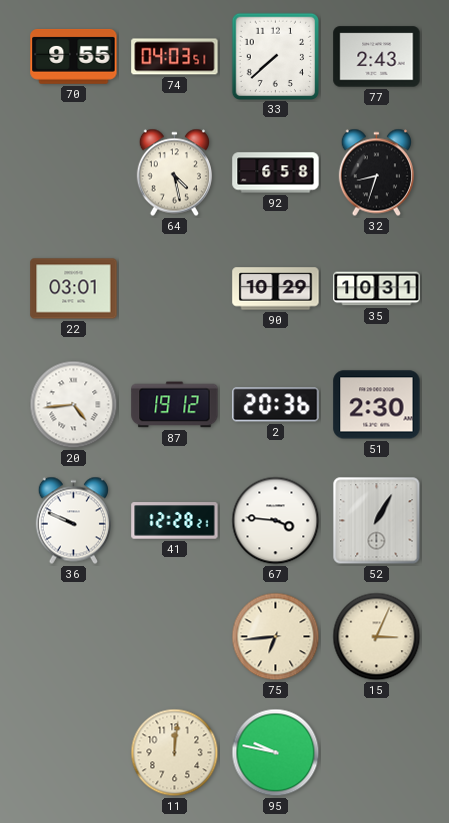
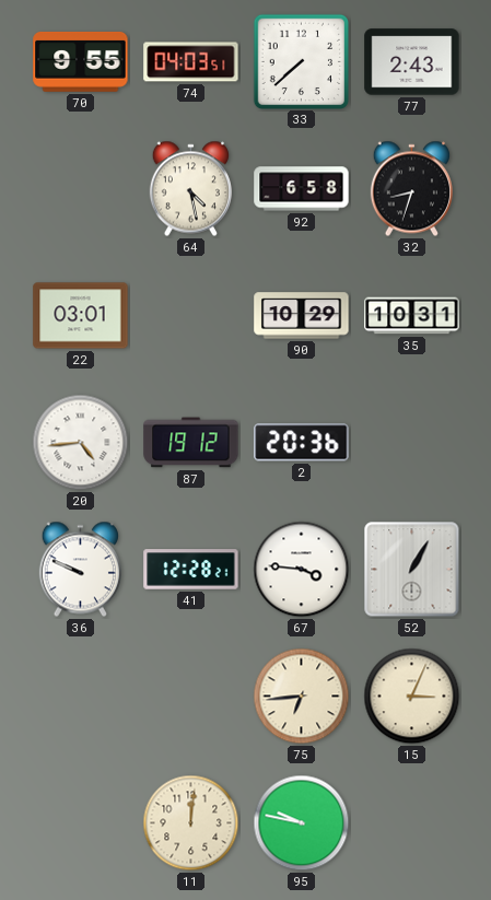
51: 2:30 -> none
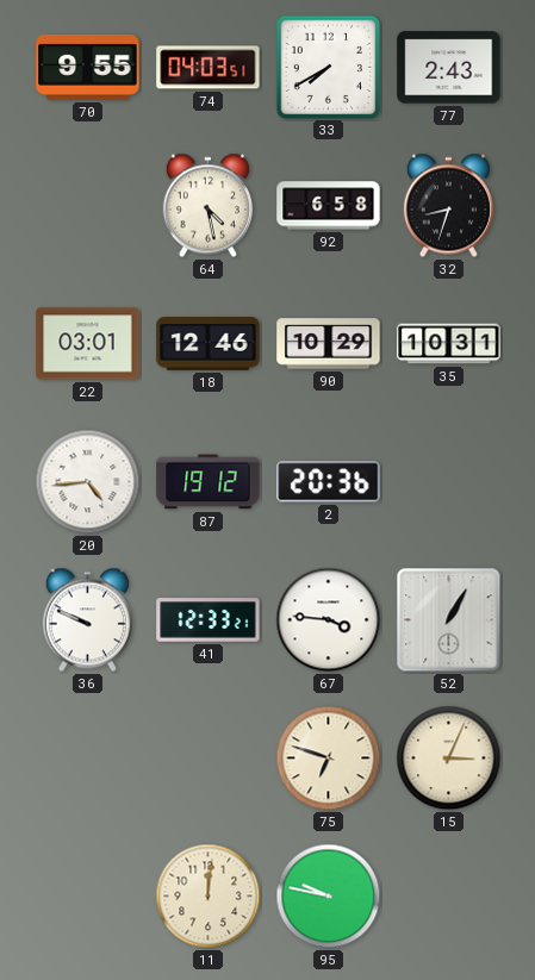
33: 7:38 -> 7:40
18: none -> 12:46
41: 12:28 -> 12:33
75: 6:44 -> 6:48
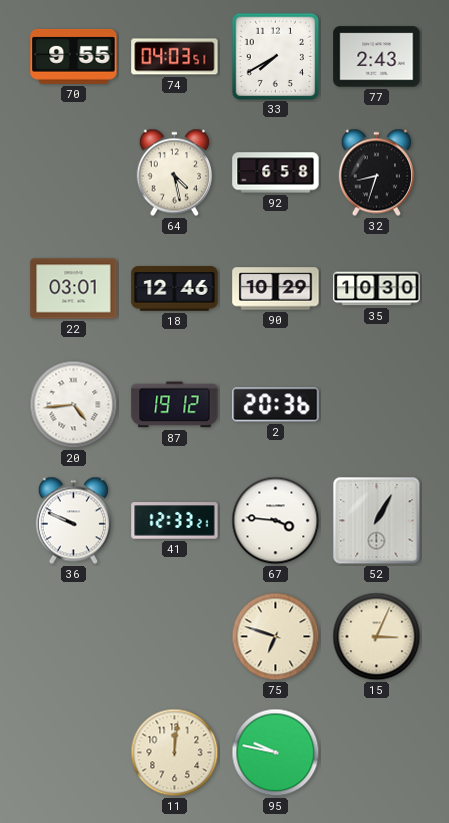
35: 10:31 -> 10:30
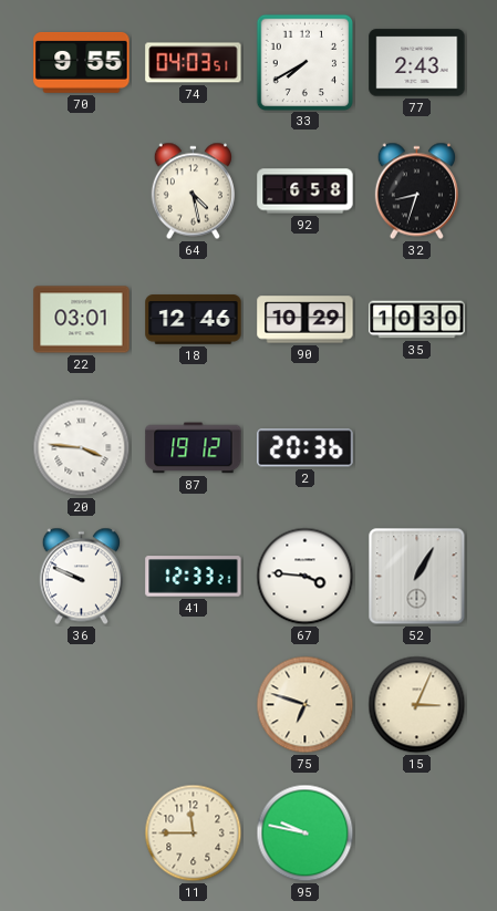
20: 4:44 -> 3:46
11: 12:01 -> 11:45
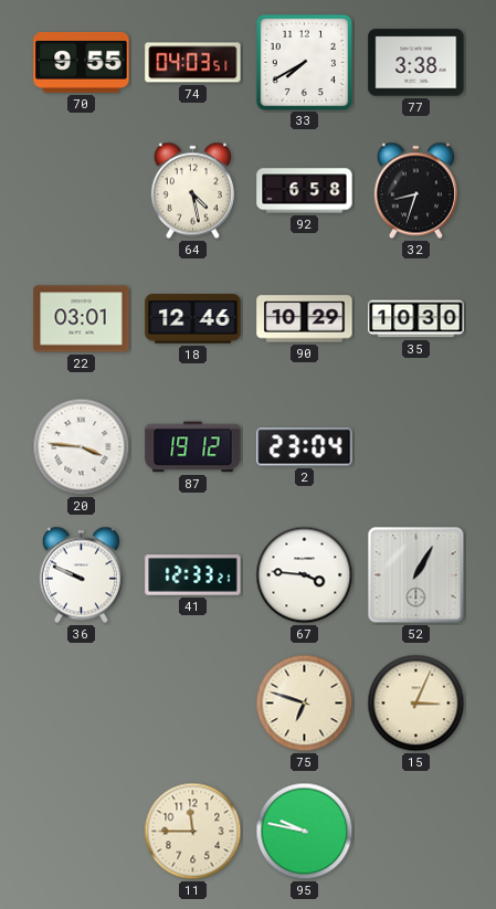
77: 2:43 -> 3:38
2: 20:36 -> 23:04
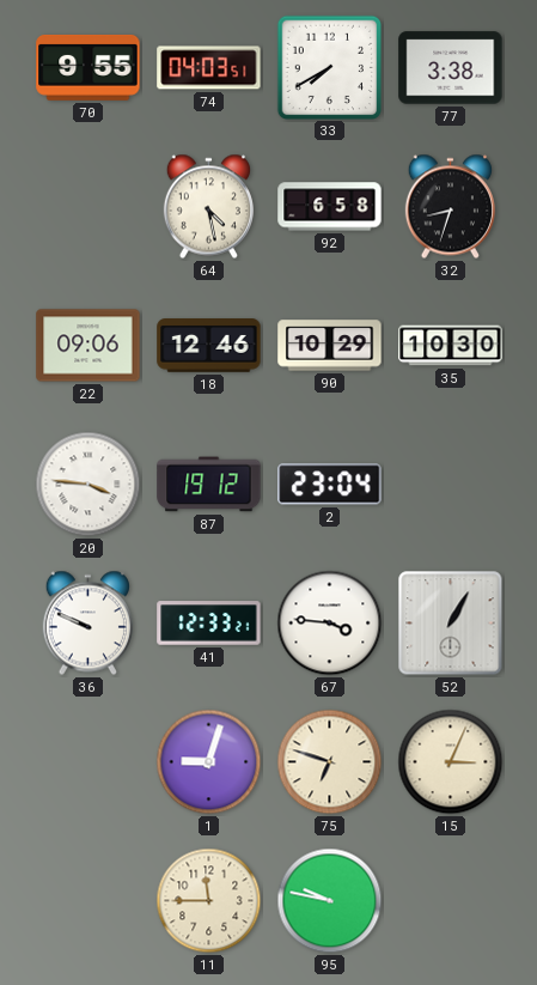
22: 03:01 -> 09:06
1: none -> 9:03
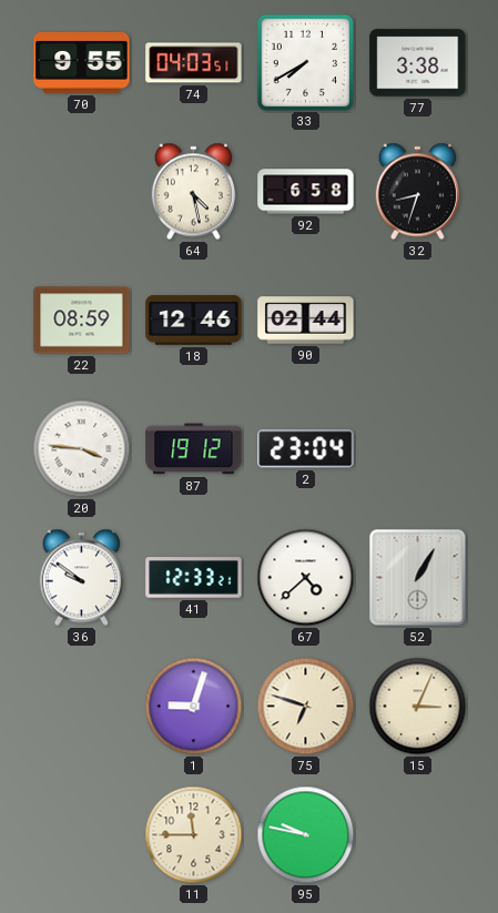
22: 09:06 -> 08:59
90: 10:29 -> 02:44
35: 10:30 -> none
36: 9:49 -> 9:51
67: 3:46 -> 4:38
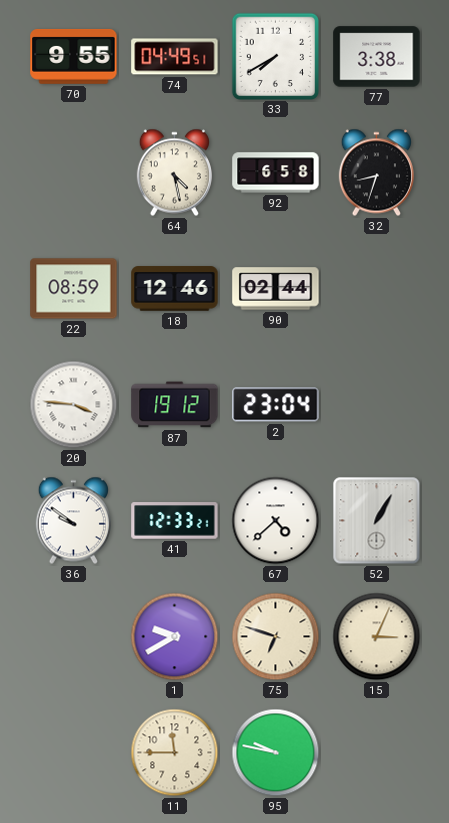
74: 04:03 -> 04:49
1: 9:03 -> 9:40
